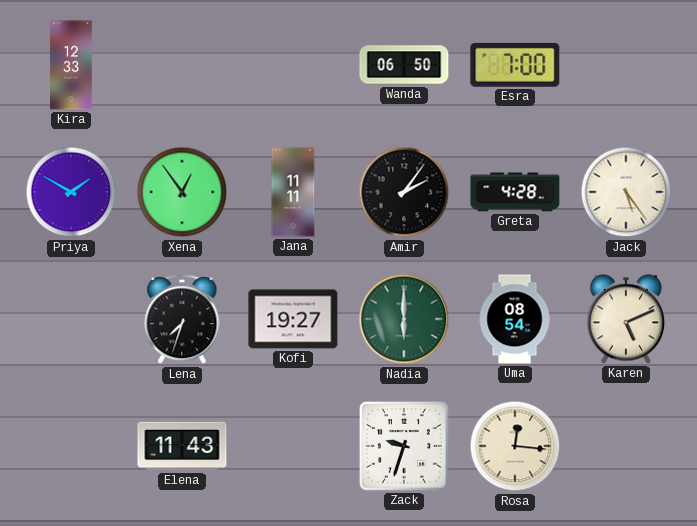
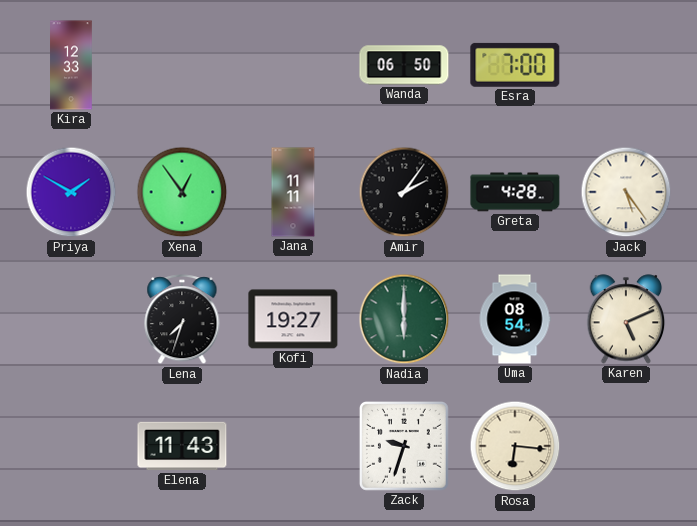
Rosa: 12:16 -> 6:16
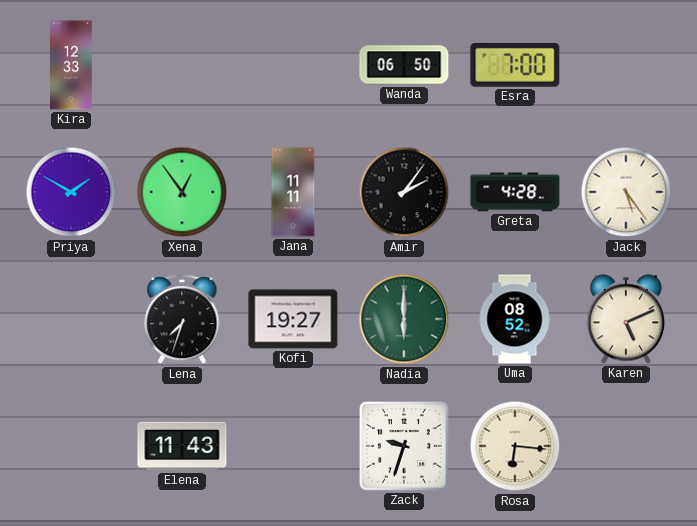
Uma: 08:54 -> 08:52
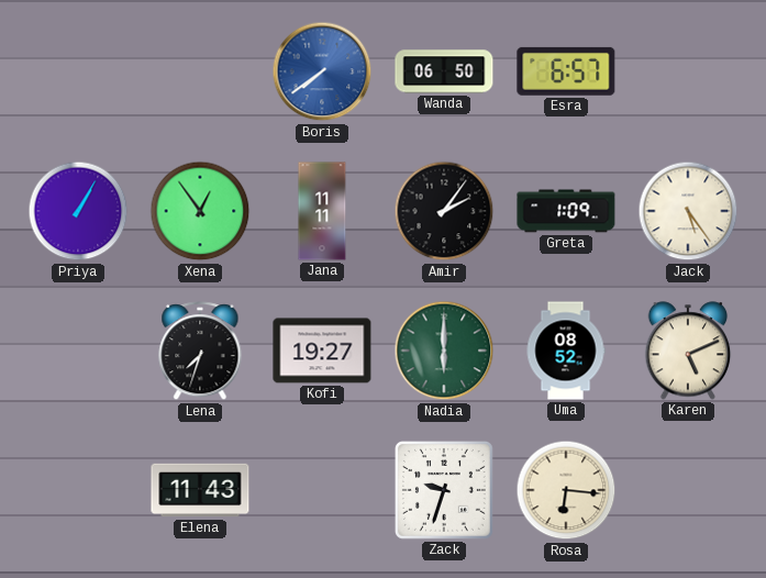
Kira: 12:33 -> none
Boris: none -> 7:39
Esra: 7:00 -> 6:57
Priya: 1:50 -> 1:05
Greta: 4:28 -> 1:09
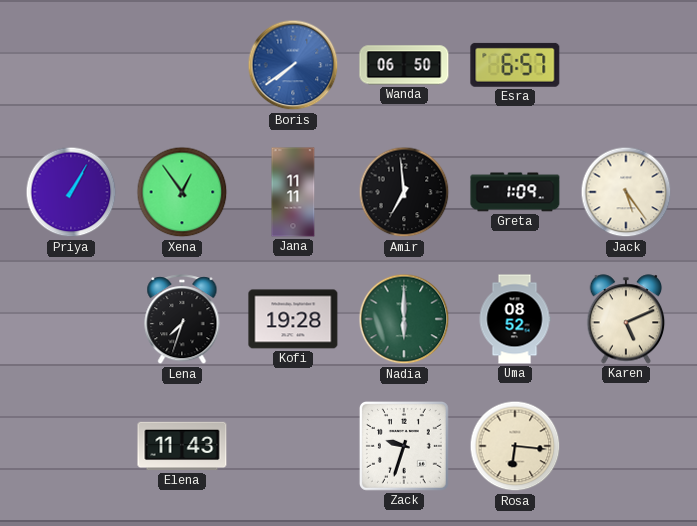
Amir: 2:06 -> 6:59
Kofi: 19:27 -> 19:28
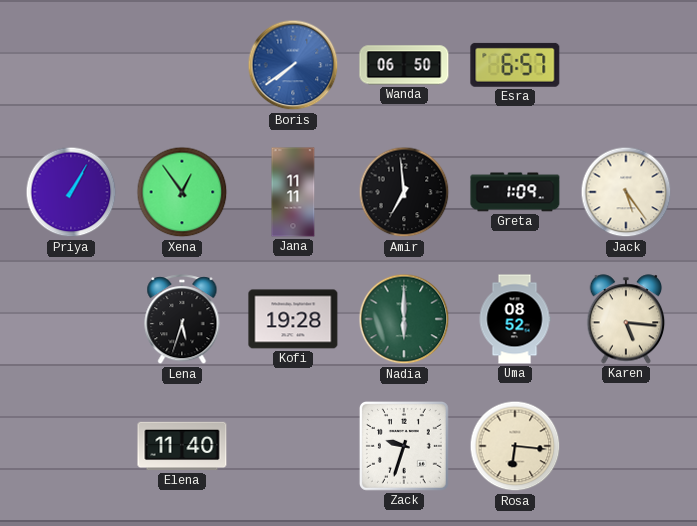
Lena: 7:33 -> 5:33
Karen: 5:11 -> 5:16
Elena: 11:43 -> 11:40
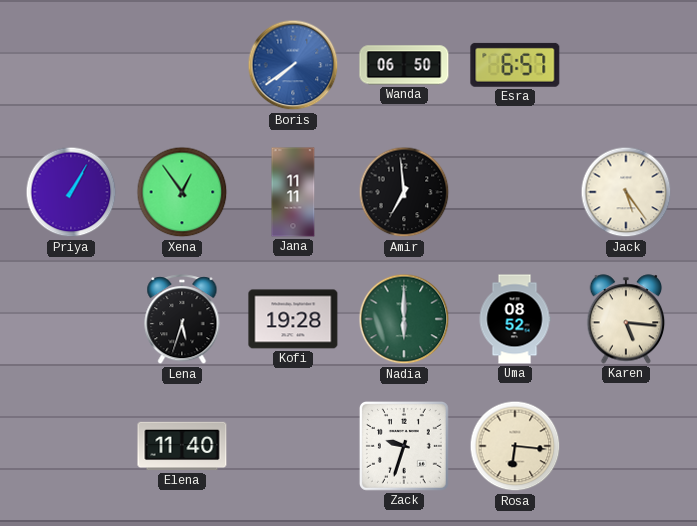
Greta: 1:09 -> none
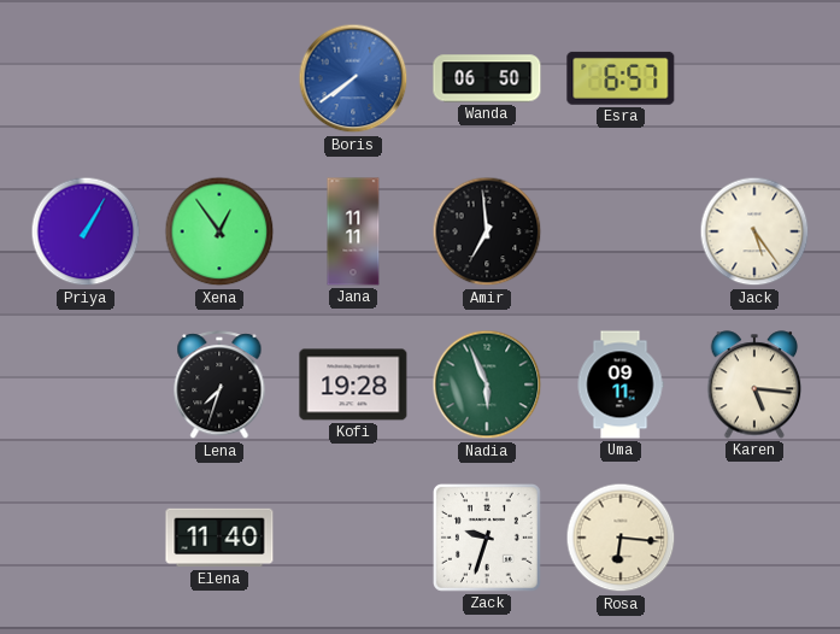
Lena: 5:33 -> 7:33
Nadia: 6:00 -> 5:56
Uma: 08:52 -> 09:11
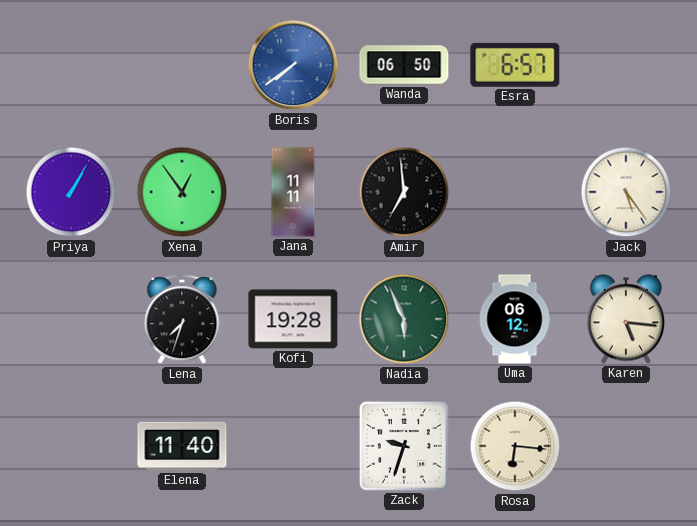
Uma: 09:11 -> 06:12
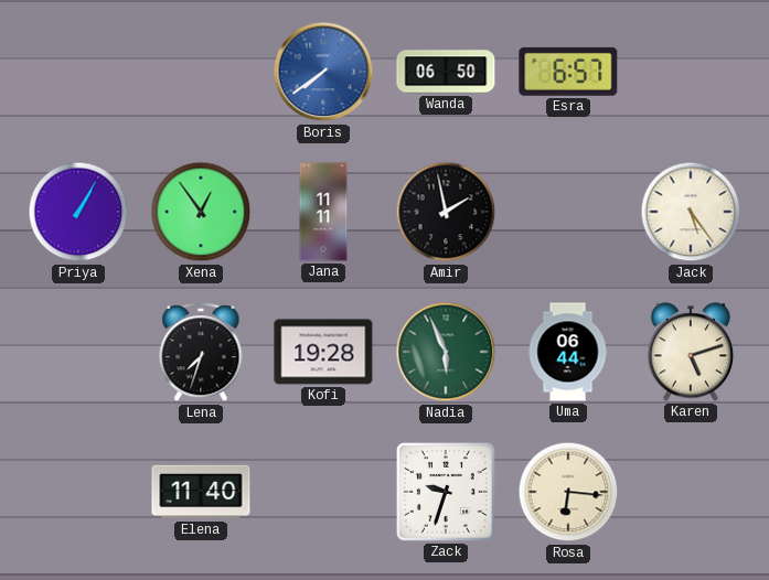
Amir: 6:59 -> 1:58
Uma: 06:12 -> 06:44
Karen: 5:16 -> 5:12
